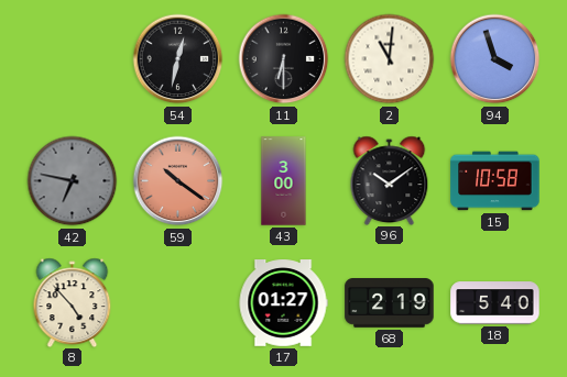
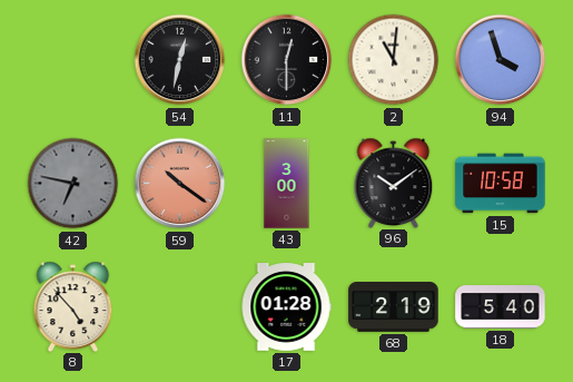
11: 6:30 -> 12:30
17: 01:27 -> 01:28
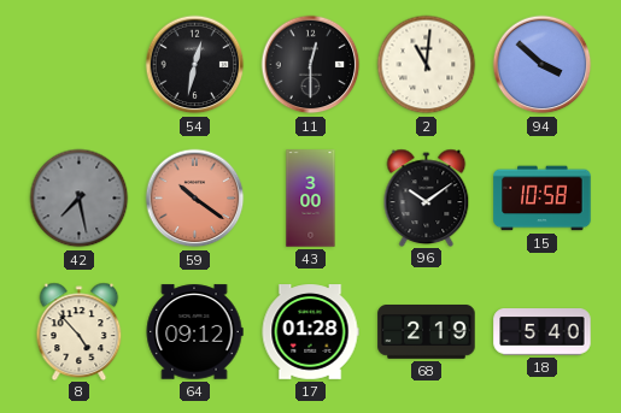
94: 3:57 -> 3:52
42: 6:47 -> 7:28
64: none -> 09:12
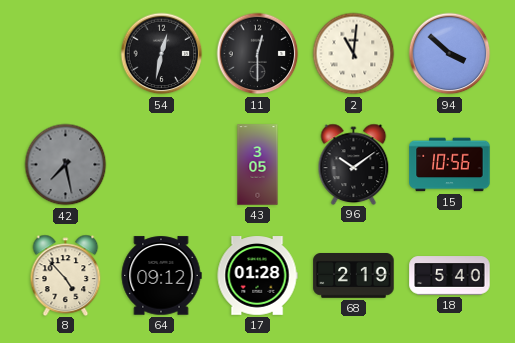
59: 10:21 -> none
43: 3:00 -> 3:05
15: 10:58 -> 10:56
